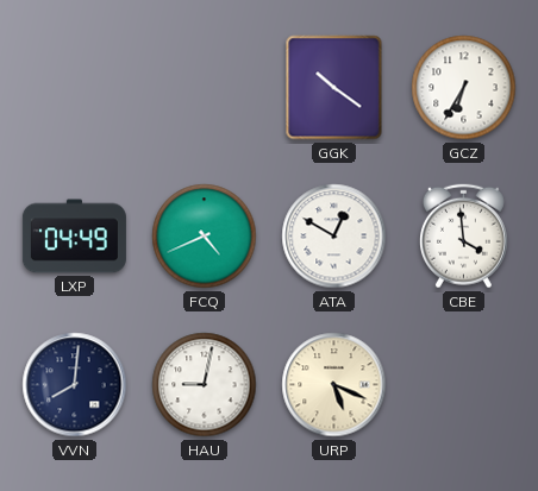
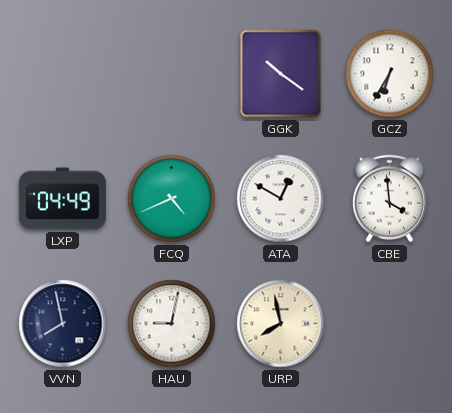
VVN: 8:01 -> 7:58
URP: 5:19 -> 7:58
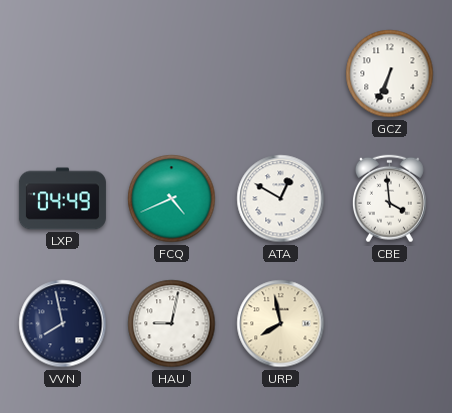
GGK: 10:21 -> none
GCZ: 6:35 -> 6:34
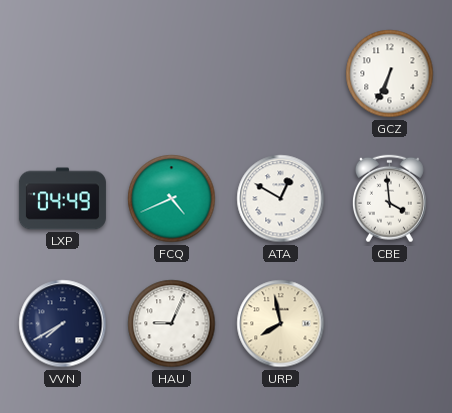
VVN: 7:58 -> 7:40
HAU: 9:02 -> 9:04
